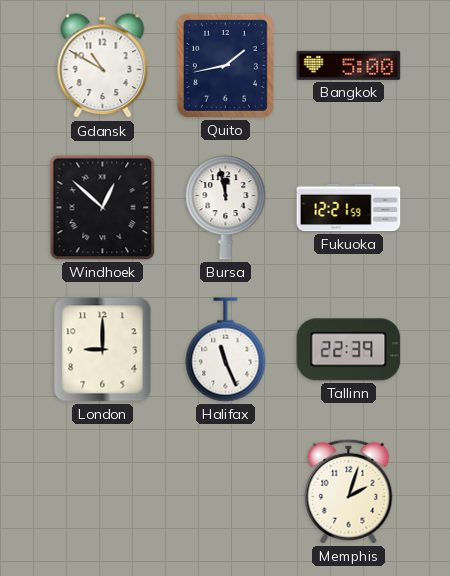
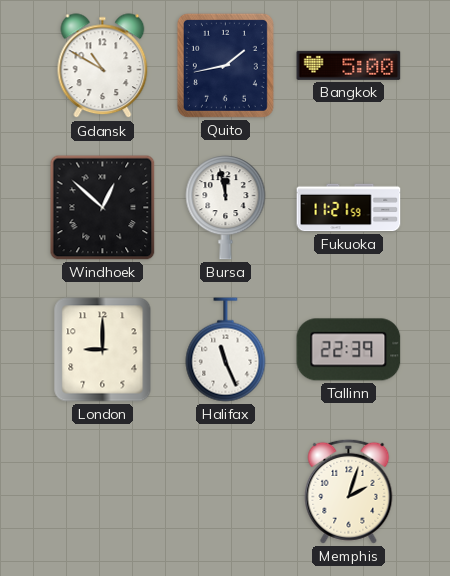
Fukuoka: 12:21 -> 11:21
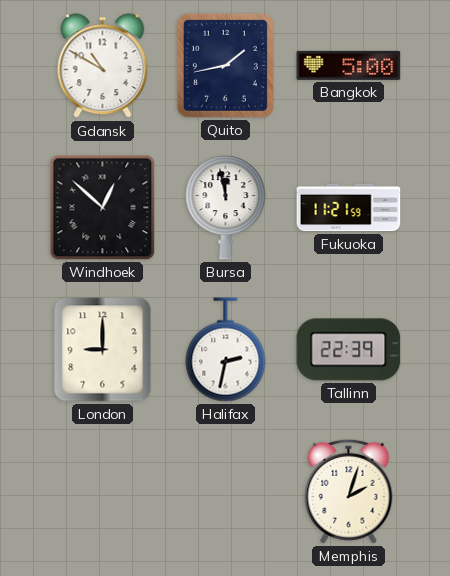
Halifax: 11:26 -> 2:32
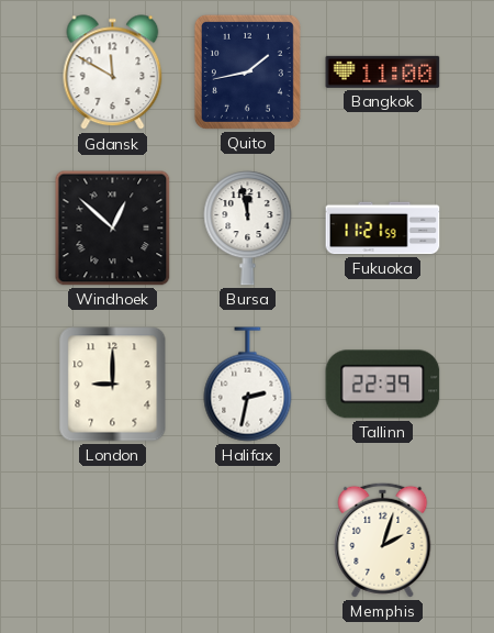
Gdansk: 10:50 -> 11:50
Bangkok: 5:00 -> 11:00
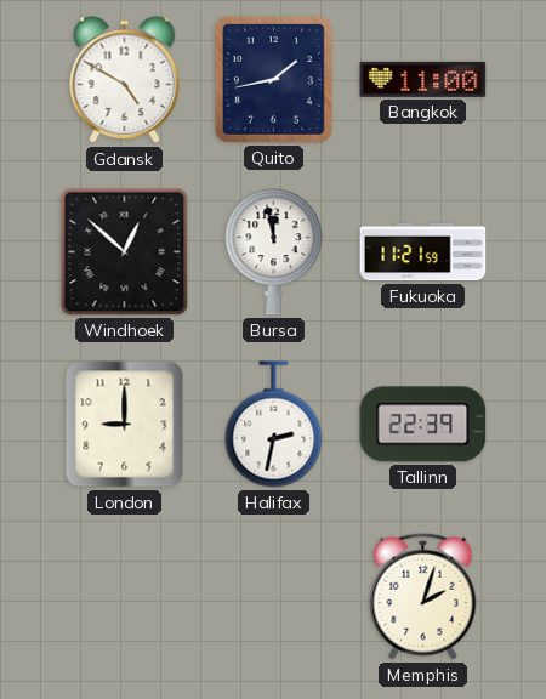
Gdansk: 11:50 -> 4:50
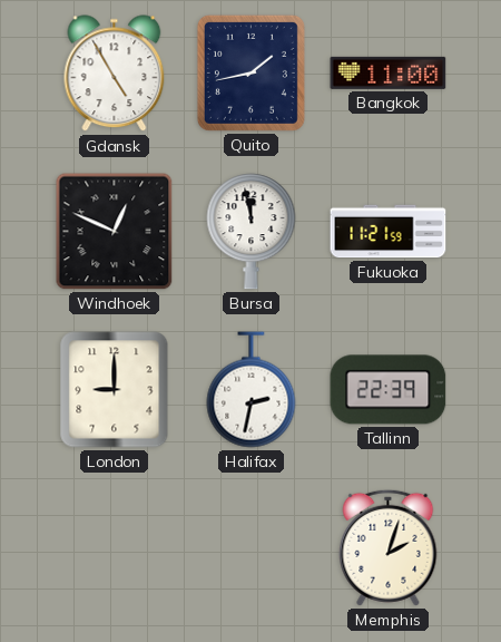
Gdansk: 4:50 -> 4:55
Windhoek: 12:52 -> 12:49
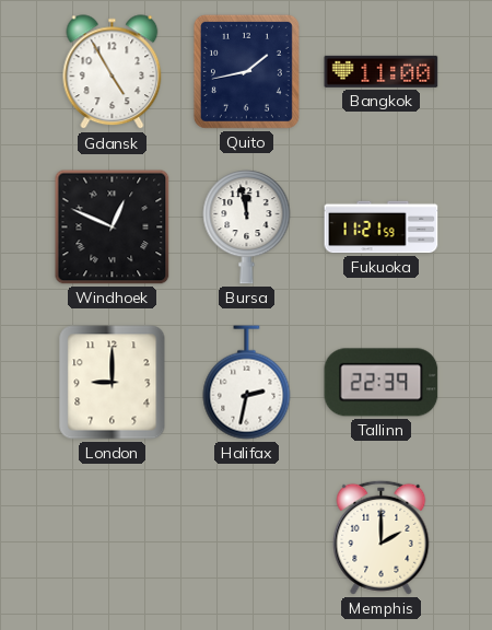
Memphis: 2:03 -> 2:00
